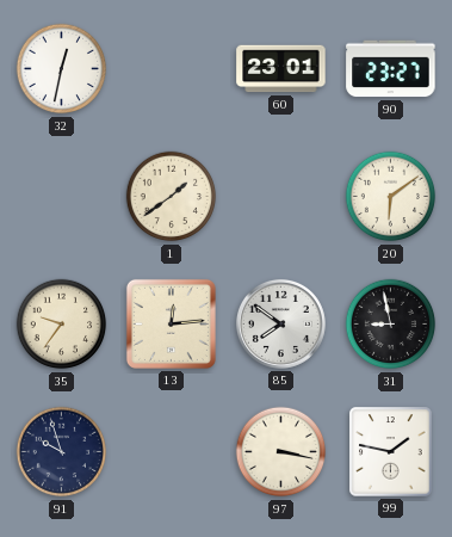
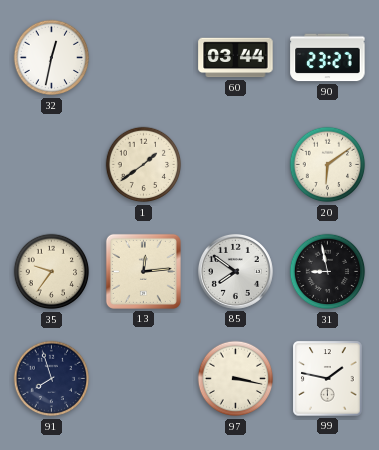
60: 23:01 -> 03:44
91: 9:57 -> 7:57
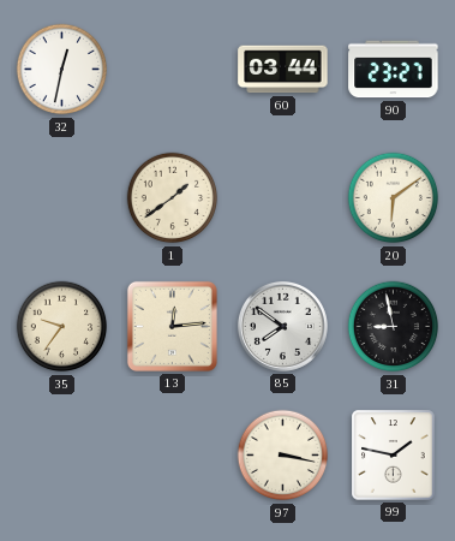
91: 7:57 -> none
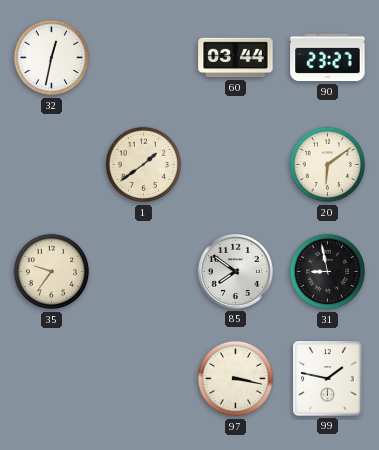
13: 12:14 -> none
